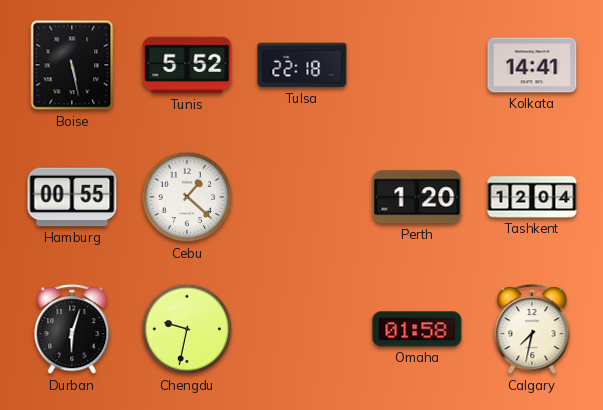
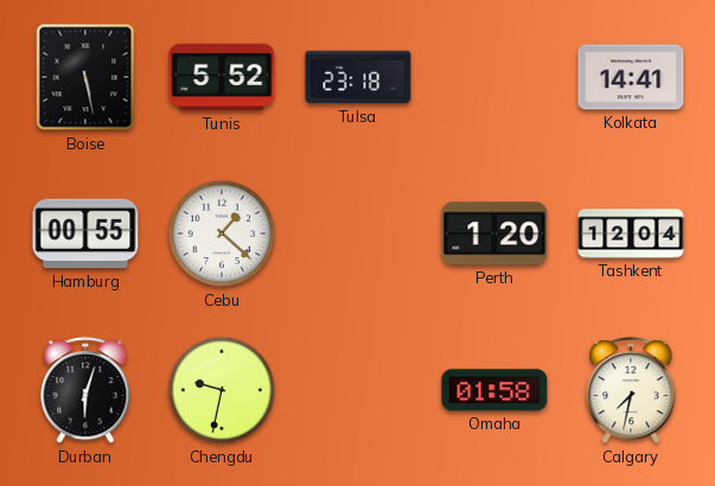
Tulsa: 22:18 -> 23:18
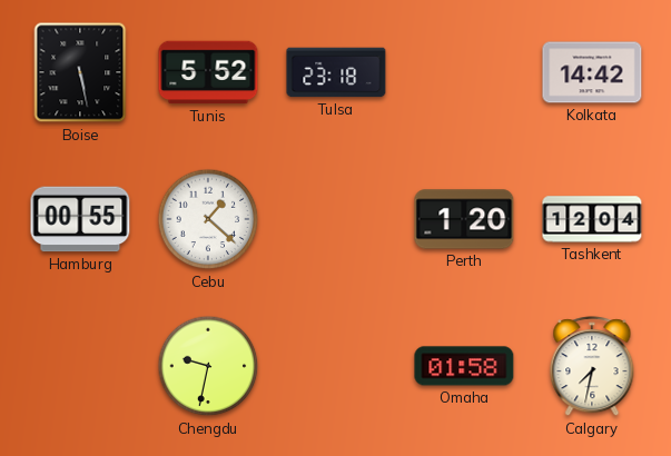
Kolkata: 14:41 -> 14:42
Durban: 6:03 -> none
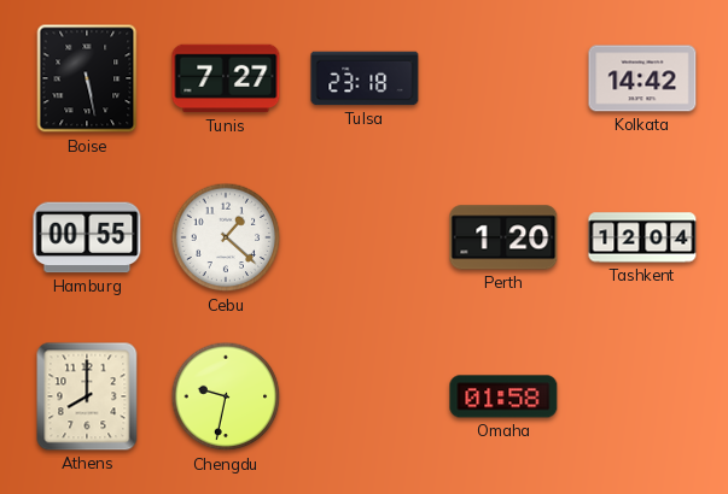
Tunis: 5:52 -> 7:27
Athens: none -> 8:00
Calgary: 7:32 -> none
